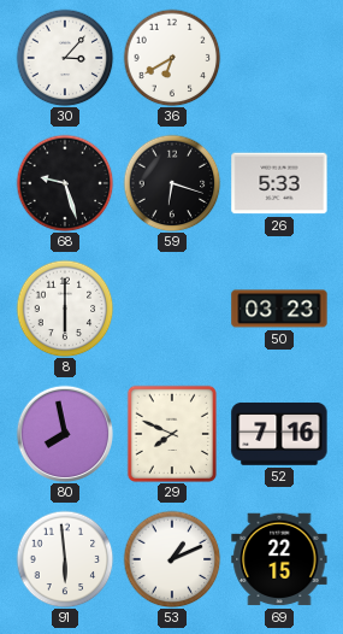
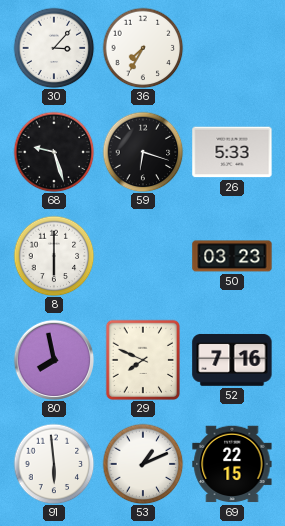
36: 6:40 -> 7:35
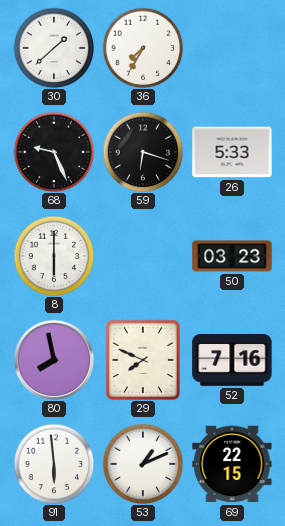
30: 3:07 -> 1:38
68: 9:27 -> 9:26
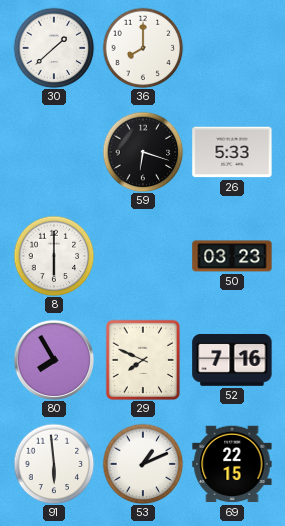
36: 7:35 -> 8:00
68: 9:26 -> none
80: 7:58 -> 7:55
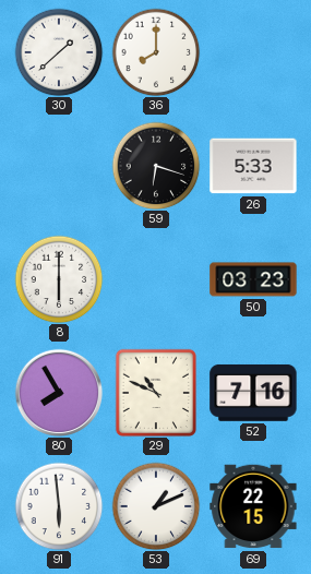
29: 7:49 -> 10:49
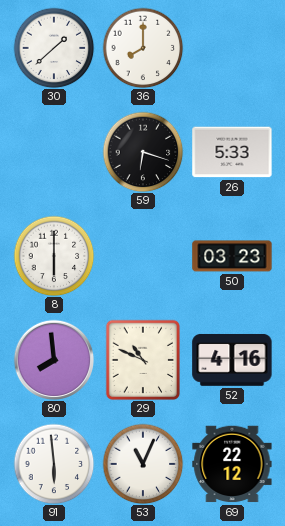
80: 7:55 -> 7:59
52: 7:16 -> 4:16
53: 1:11 -> 11:04
69: 22:15 -> 22:12
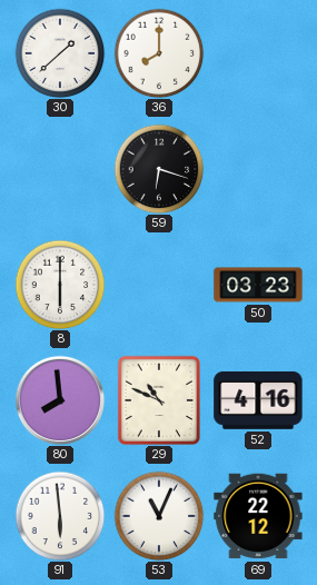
26: 5:33 -> none
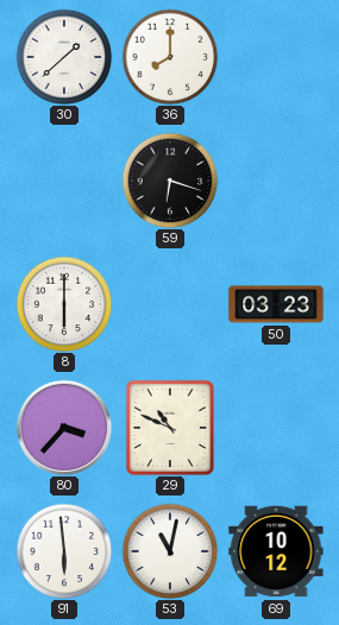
80: 7:59 -> 3:37
52: 4:16 -> none
53: 11:04 -> 11:02
69: 22:12 -> 10:12
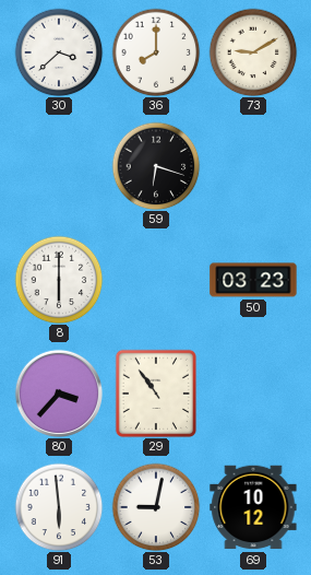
30: 1:38 -> 3:38
73: none -> 9:10
29: 10:49 -> 10:54
53: 11:02 -> 9:02
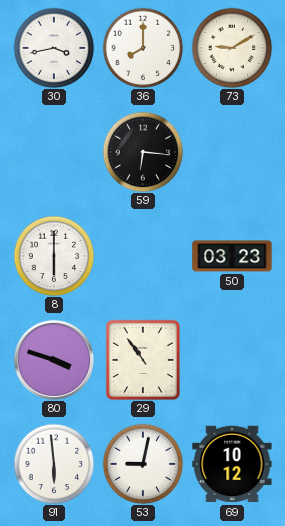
30: 3:38 -> 3:43
59: 6:18 -> 6:16
80: 3:37 -> 3:48
